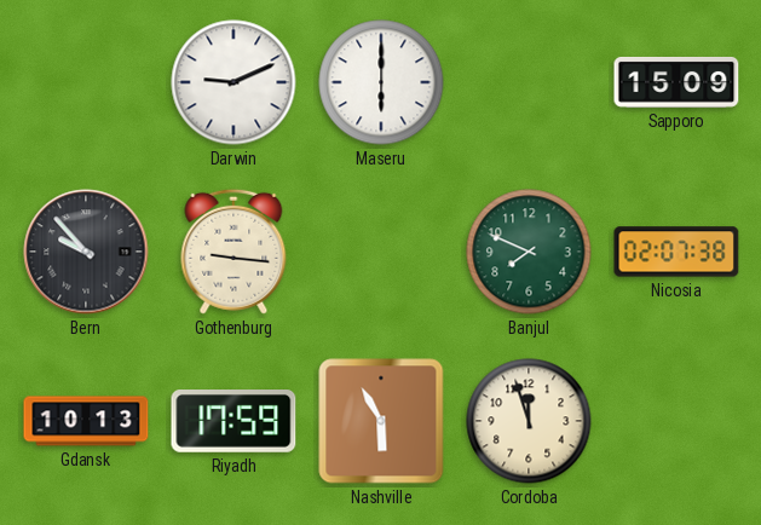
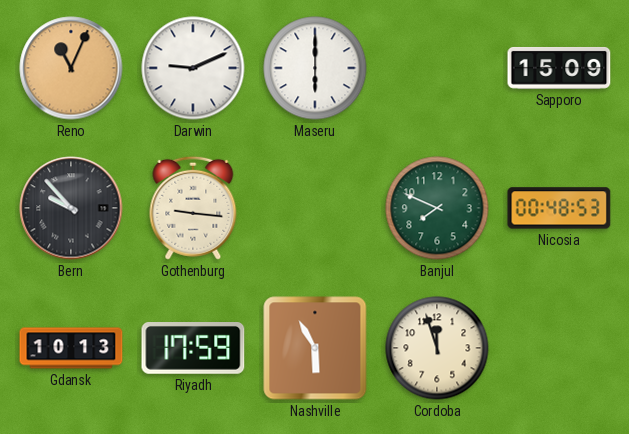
Reno: none -> 11:04
Nicosia: 02:07 -> 00:48
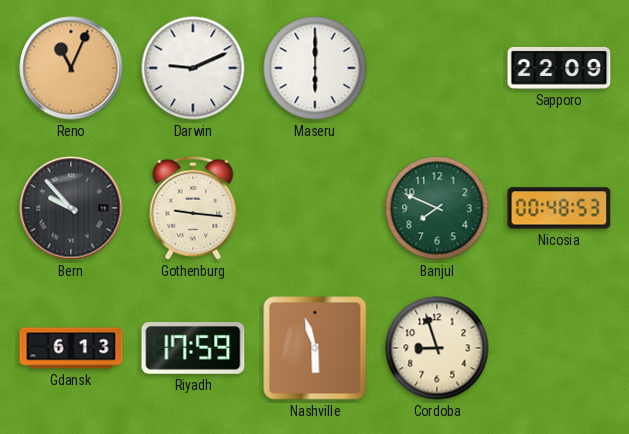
Sapporo: 15:09 -> 22:09
Gdansk: 10:13 -> 6:13
Nashville: 5:55 -> 5:57
Cordoba: 11:57 -> 8:57
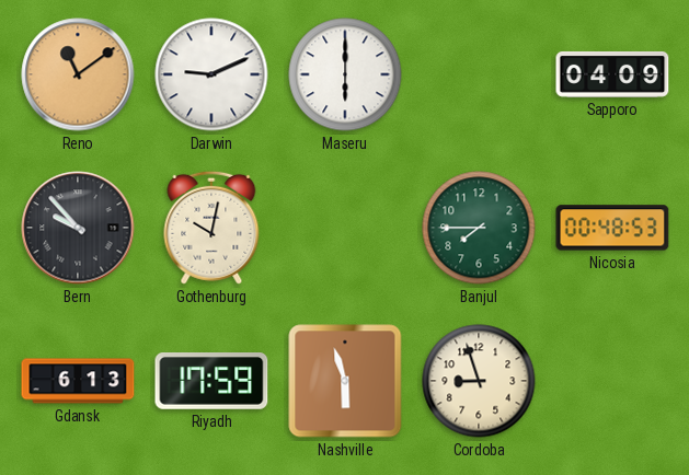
Reno: 11:04 -> 11:09
Sapporo: 22:09 -> 04:09
Gothenburg: 9:16 -> 10:02
Banjul: 7:49 -> 7:45
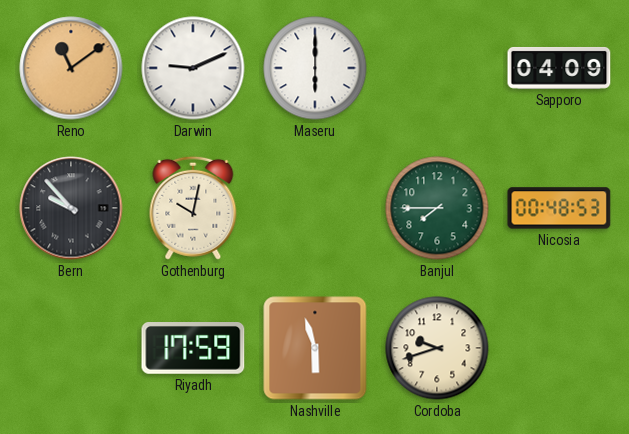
Gdansk: 6:13 -> none
Cordoba: 8:57 -> 9:42
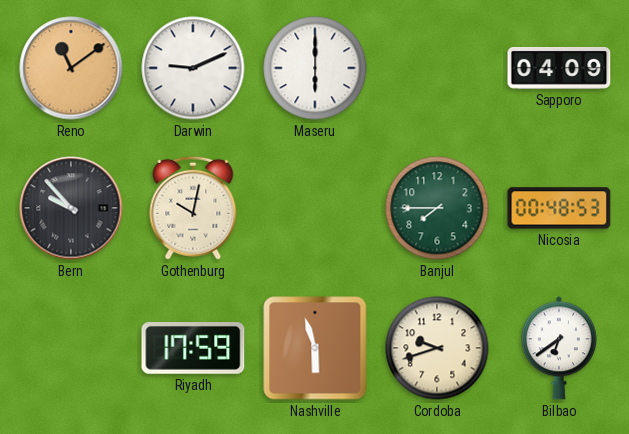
Bilbao: none -> 6:39
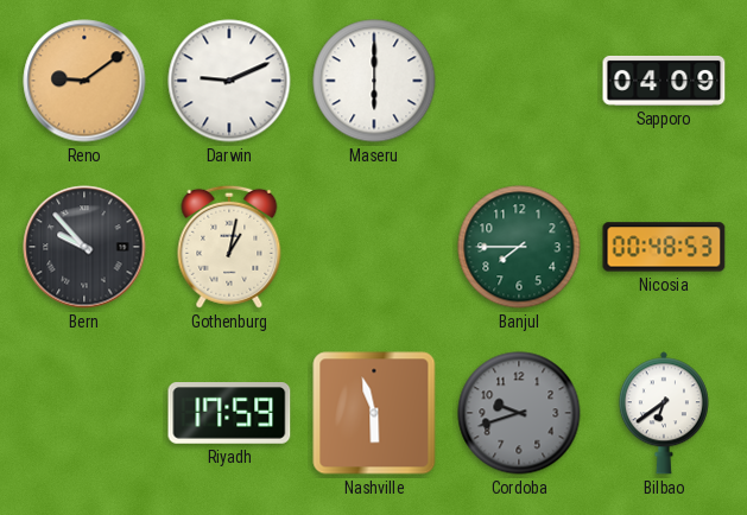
Reno: 11:09 -> 9:09
Gothenburg: 10:02 -> 1:02
Cordoba dial: cream -> grey
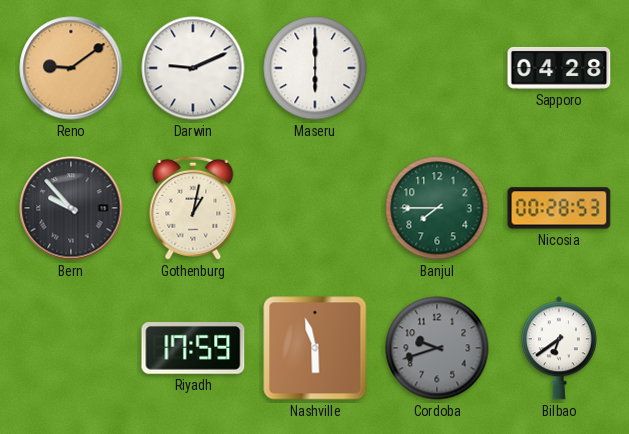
Sapporo: 04:09 -> 04:28
Nicosia: 00:48 -> 00:28
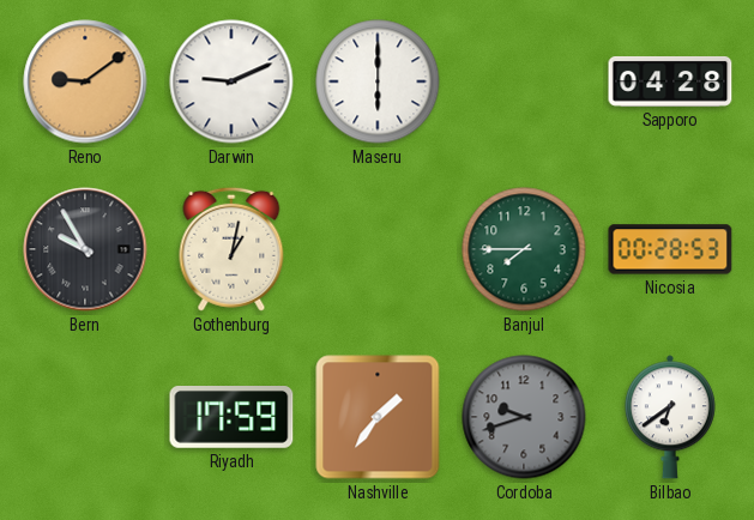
Bern: 9:53 -> 9:55
Nashville: 5:57 -> 1:36
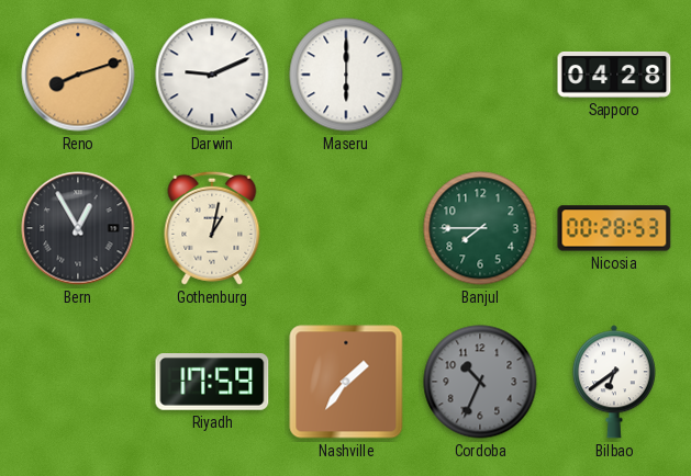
Reno: 9:09 -> 8:12
Bern: 9:55 -> 12:55
Cordoba: 9:42 -> 10:34
